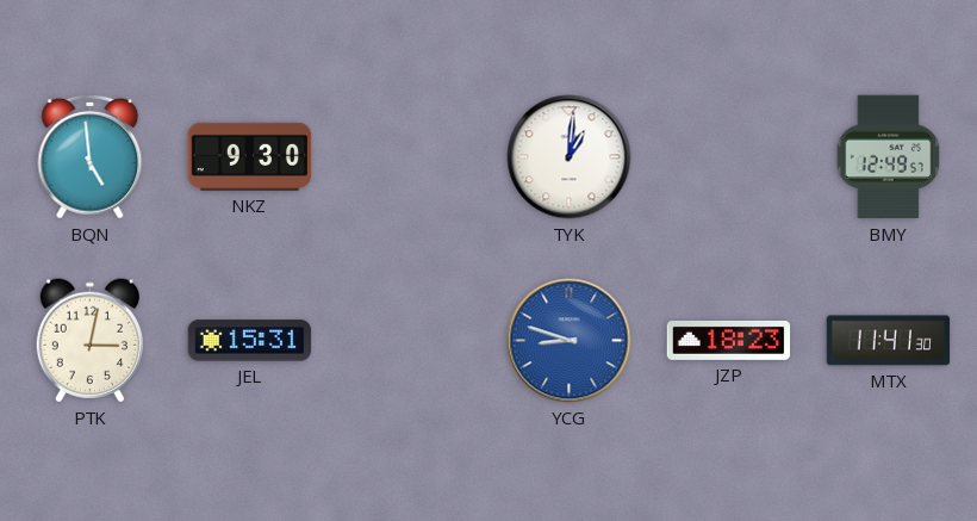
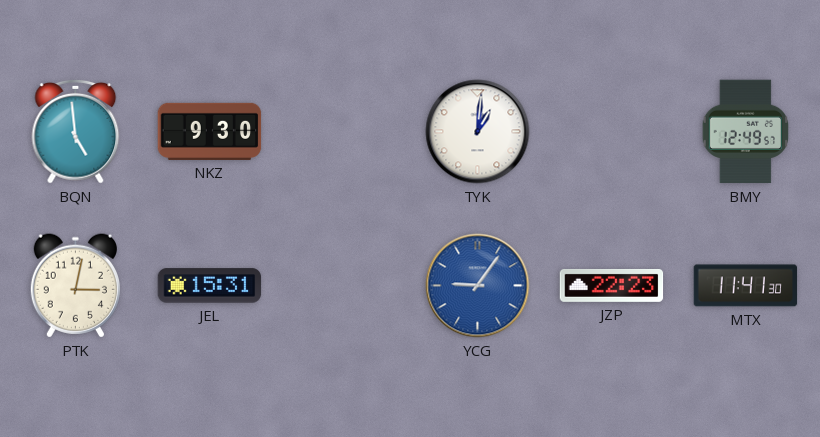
YCG: 8:48 -> 9:06
JZP: 18:23 -> 22:23
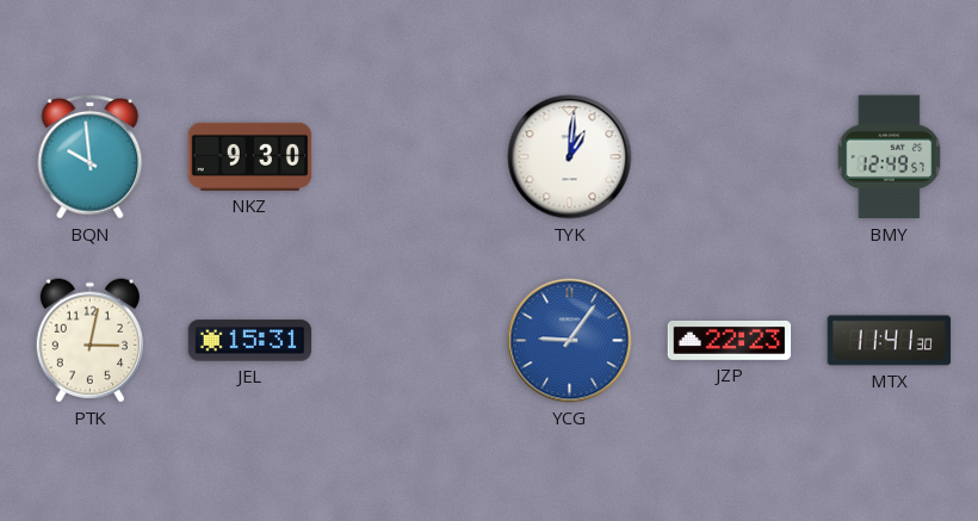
BQN: 4:59 -> 9:59
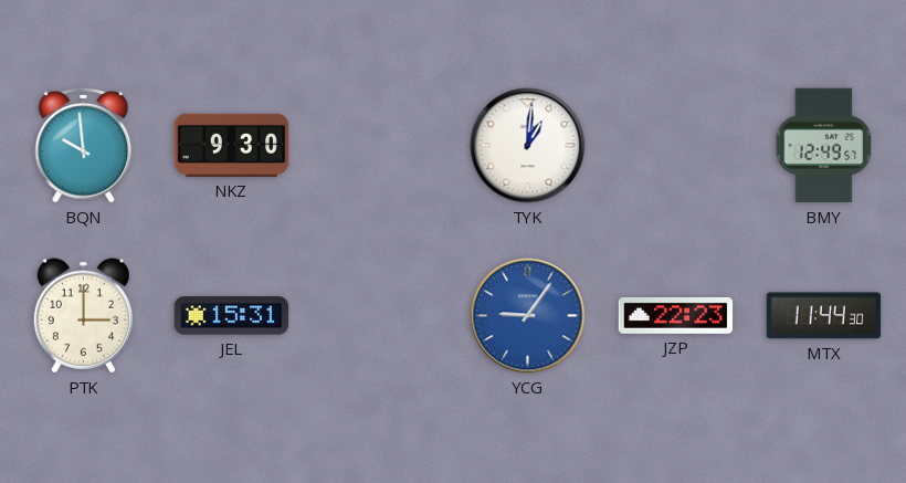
PTK: 3:02 -> 3:00
MTX: 11:41 -> 11:44
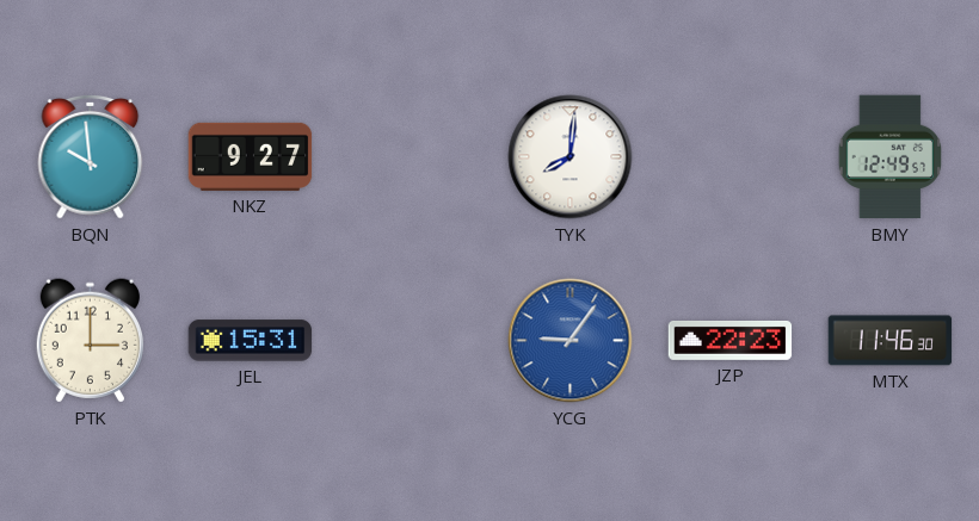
NKZ: 9:30 -> 9:27
TYK: 1:01 -> 8:01
MTX: 11:44 -> 11:46
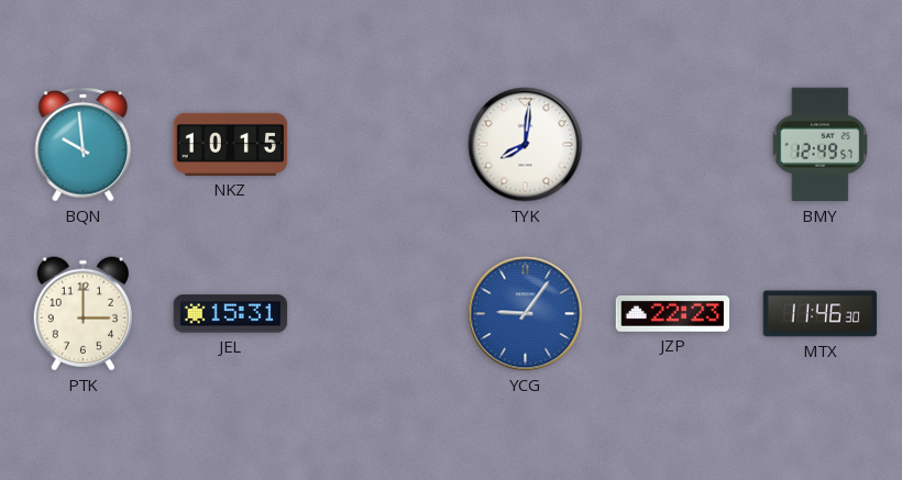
NKZ: 9:27 -> 10:15
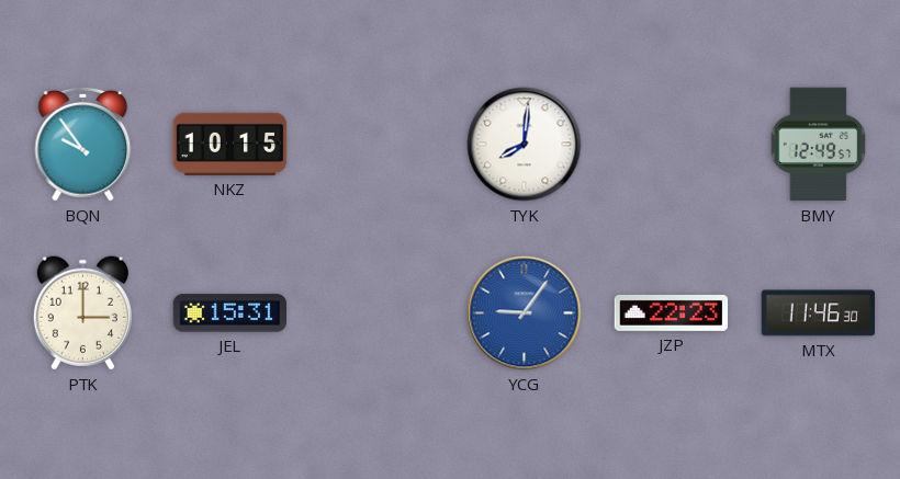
BQN: 9:59 -> 9:54
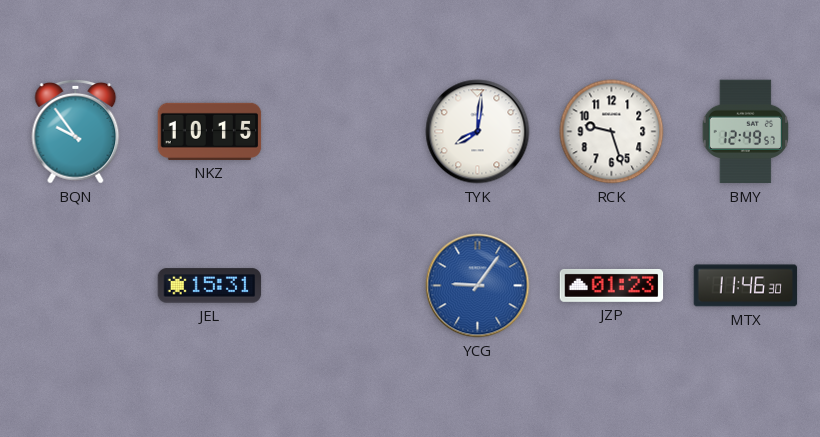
RCK: none -> 9:27
PTK: 3:00 -> none
JZP: 22:23 -> 01:23
